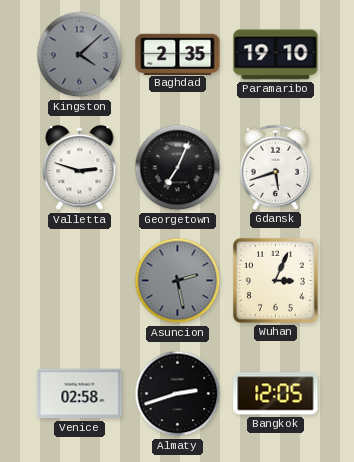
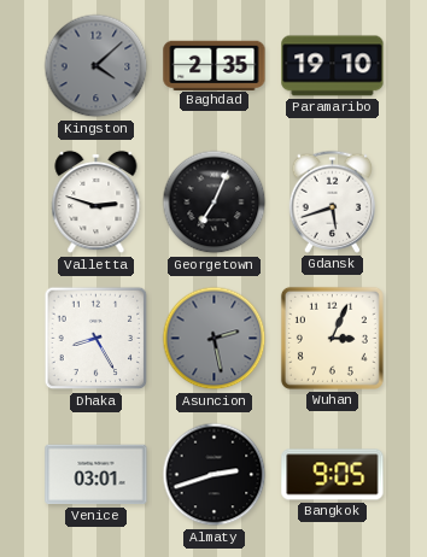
Dhaka: none -> 8:25
Venice: 02:58 -> 03:01
Bangkok: 12:05 -> 9:05
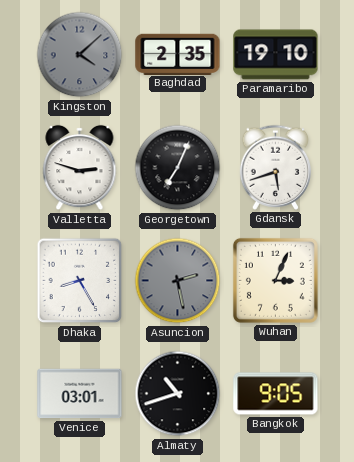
Almaty: 2:42 -> 10:42
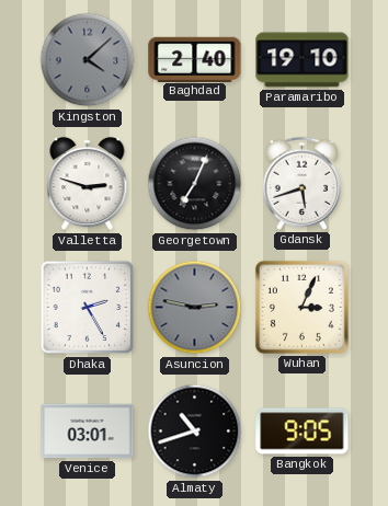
Baghdad: 2:35 -> 2:40
Dhaka: 8:25 -> 2:25
Asuncion: 2:28 -> 2:47
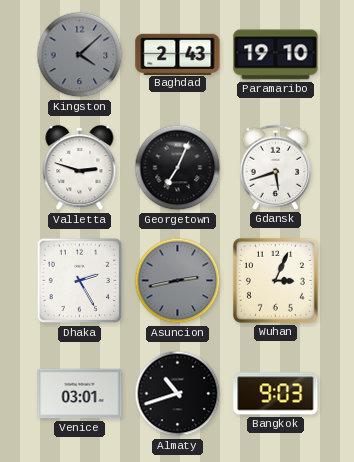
Baghdad: 2:40 -> 2:43
Asuncion: 2:47 -> 2:43
Bangkok: 9:05 -> 9:03
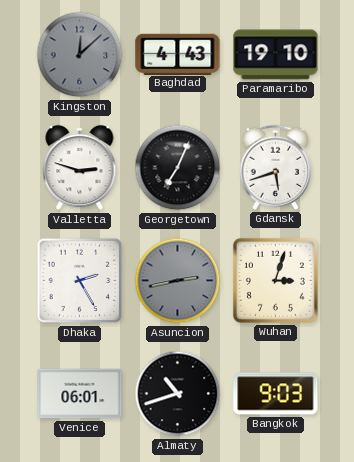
Kingston: 4:08 -> 12:08
Baghdad: 2:43 -> 4:43
Wuhan: 3:04 -> 3:03
Venice: 03:01 -> 06:01
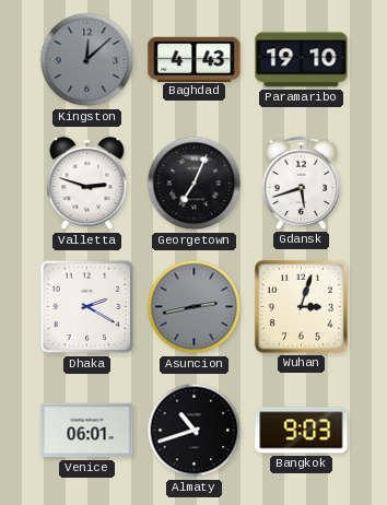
Dhaka: 2:25 -> 2:20
